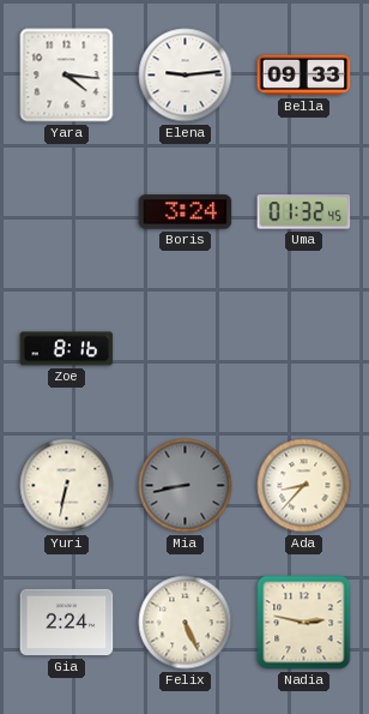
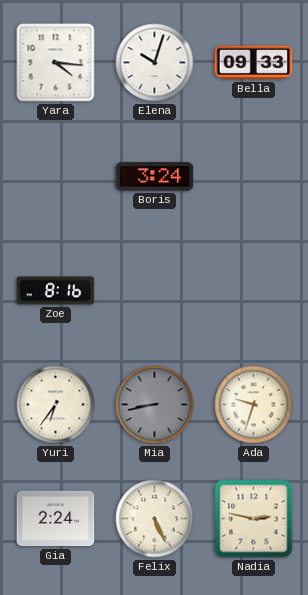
Elena: 9:14 -> 10:03
Uma: 01:32 -> none
Yuri: 6:32 -> 6:36
Ada: 8:37 -> 9:33
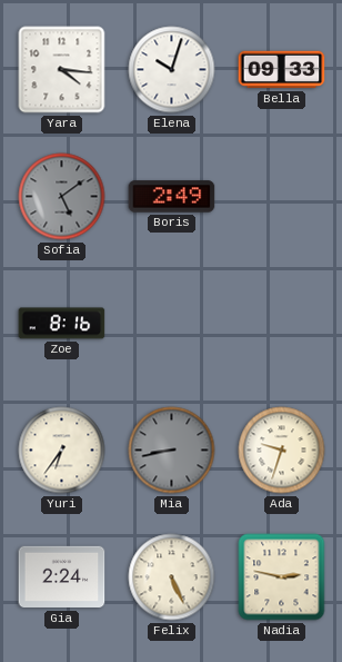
Sofia: none -> 5:09
Boris: 3:24 -> 2:49
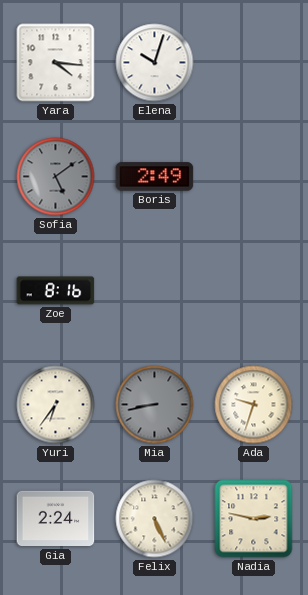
Bella: 09:33 -> none
